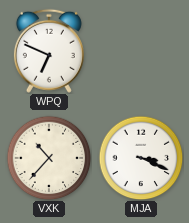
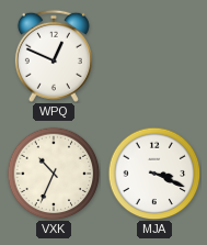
WPQ: 6:49 -> 12:49
VXK: 10:37 -> 10:34
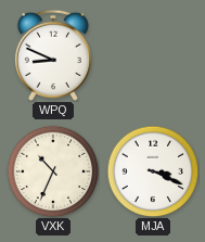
WPQ: 12:49 -> 8:49
